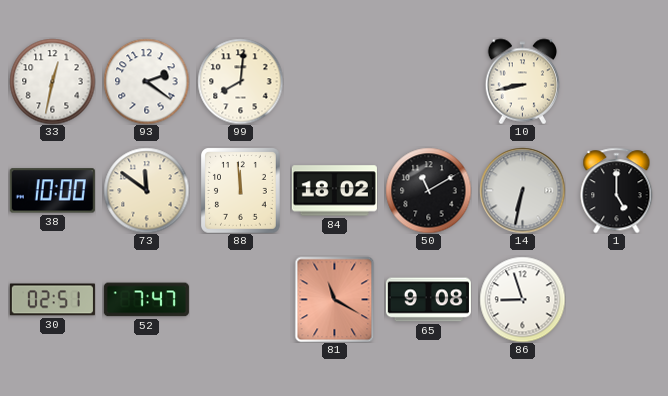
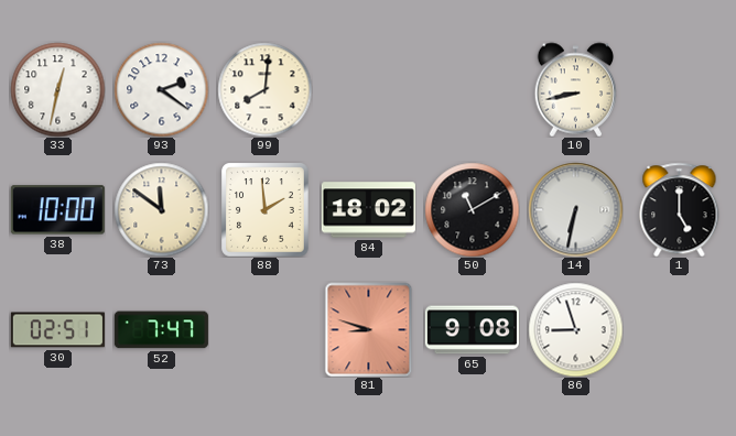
88: 11:59 -> 1:59
81: 11:20 -> 8:48
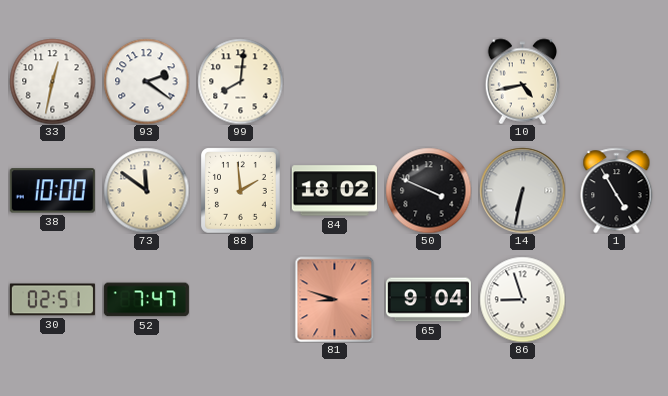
10: 8:43 -> 4:43
50: 11:10 -> 3:49
1: 5:00 -> 4:55
65: 9:08 -> 9:04
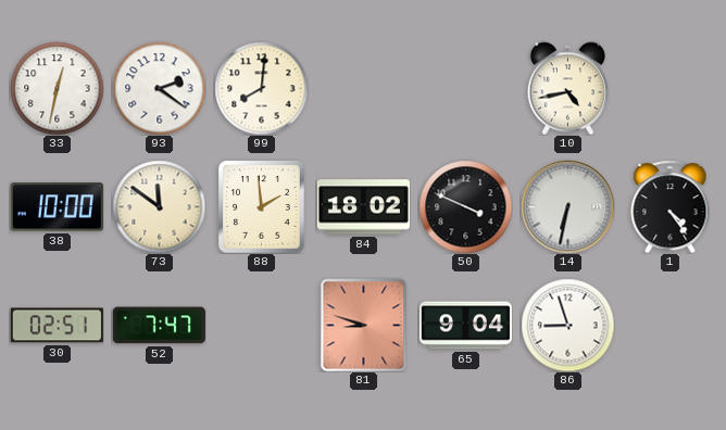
1: 4:55 -> 4:24
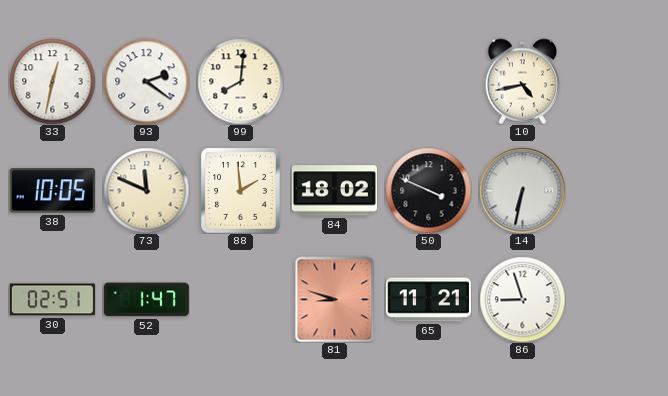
38: 10:00 -> 10:05
73: 11:51 -> 11:49
1: 4:24 -> none
52: 7:47 -> 1:47
65: 9:04 -> 11:21
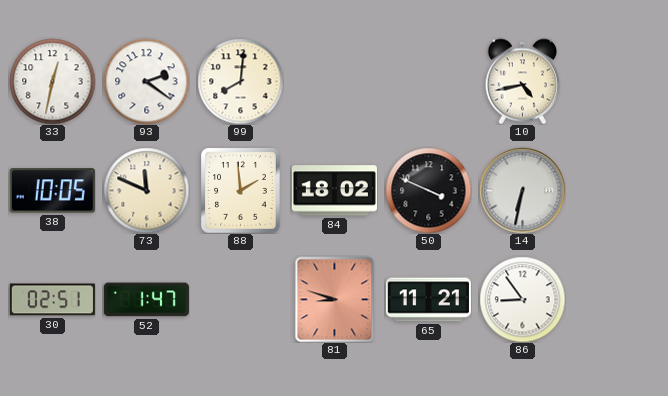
86: 8:57 -> 8:54
